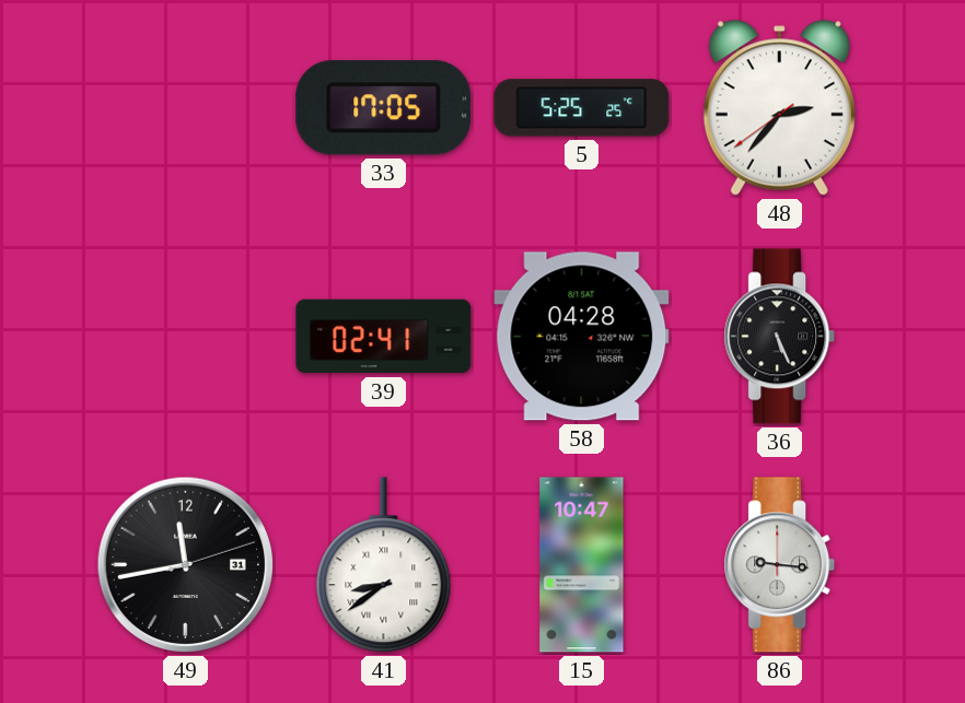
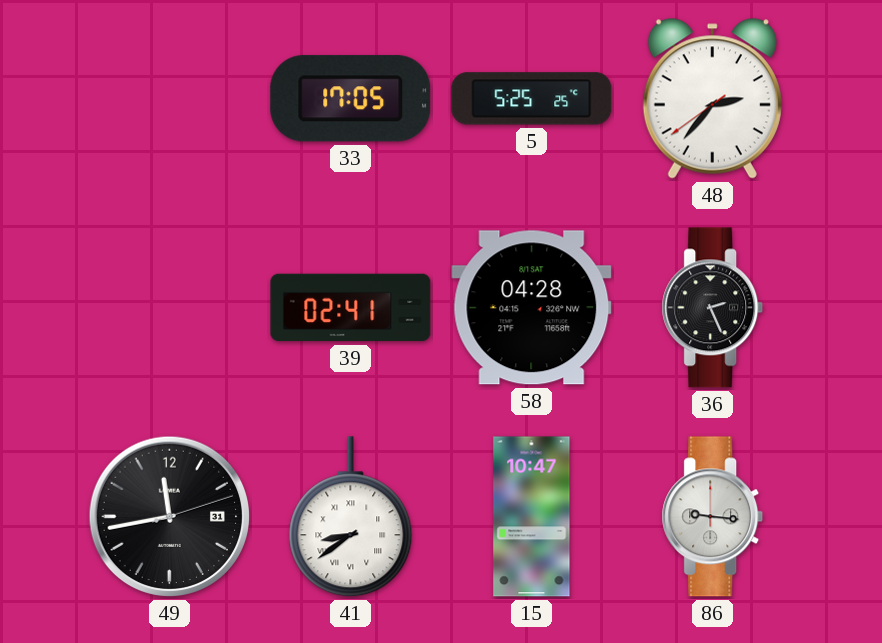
36: 5:26 -> 2:26
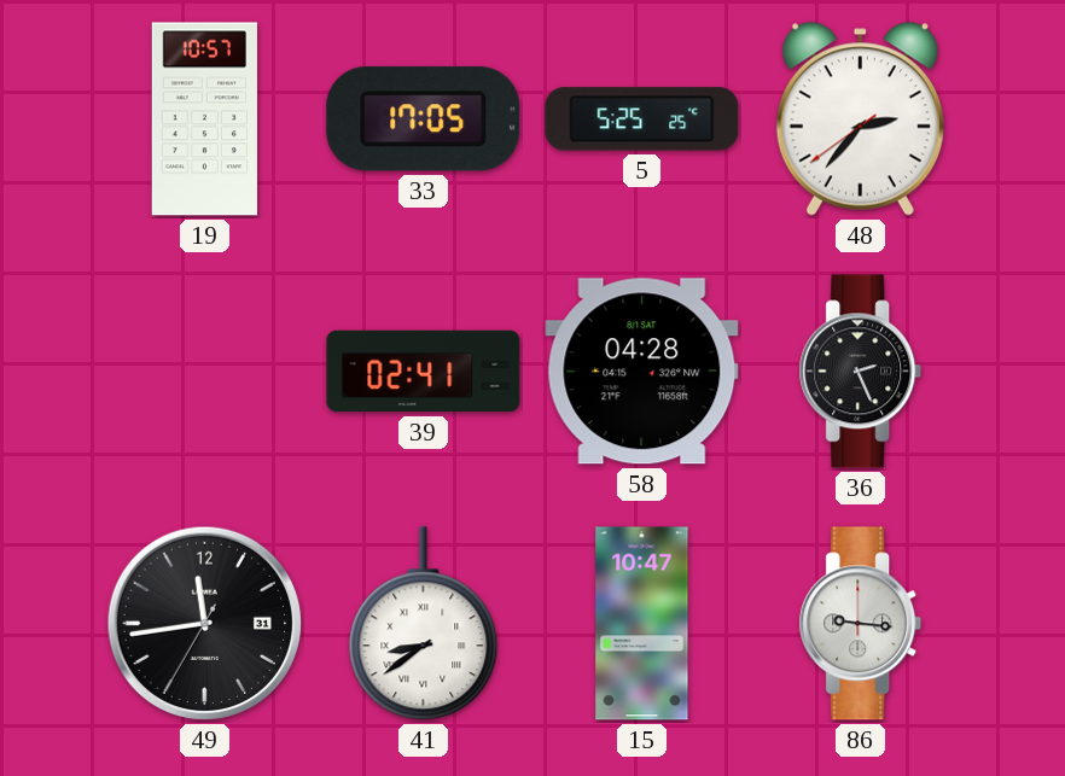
19: none -> 10:57
49: 11:43:12 -> 11:43:35
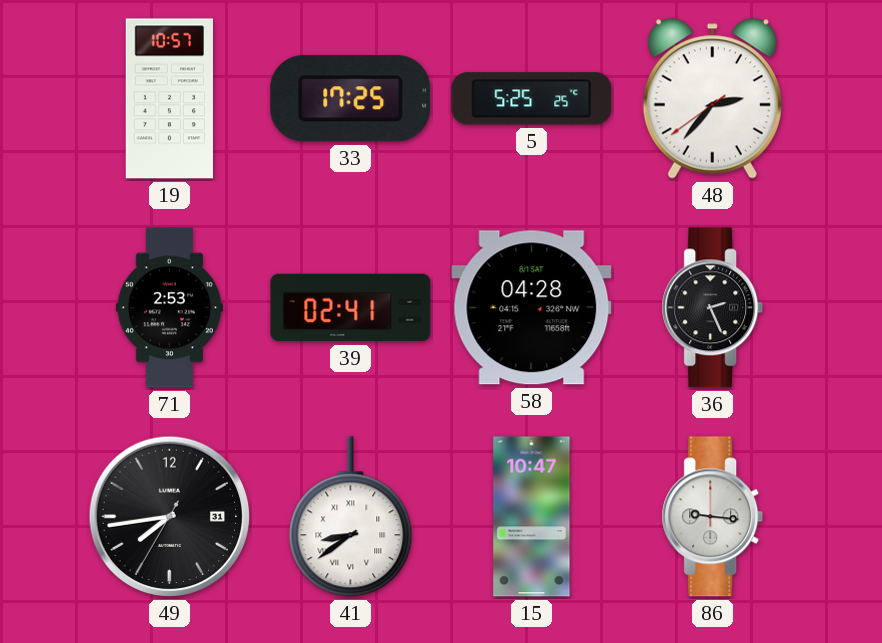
33: 17:05 -> 17:25
71: none -> 2:53
49: 11:43 -> 7:43
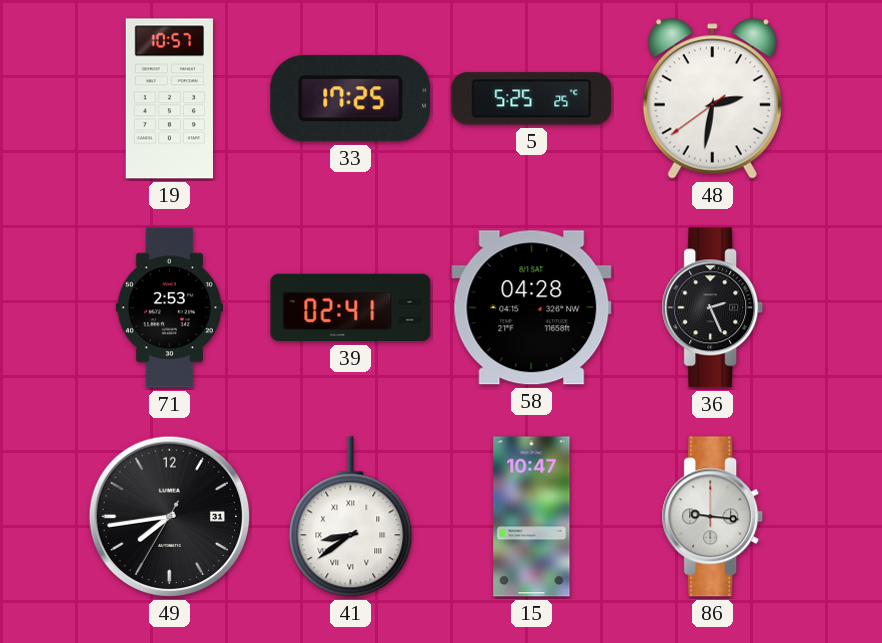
48: 2:36 -> 2:31
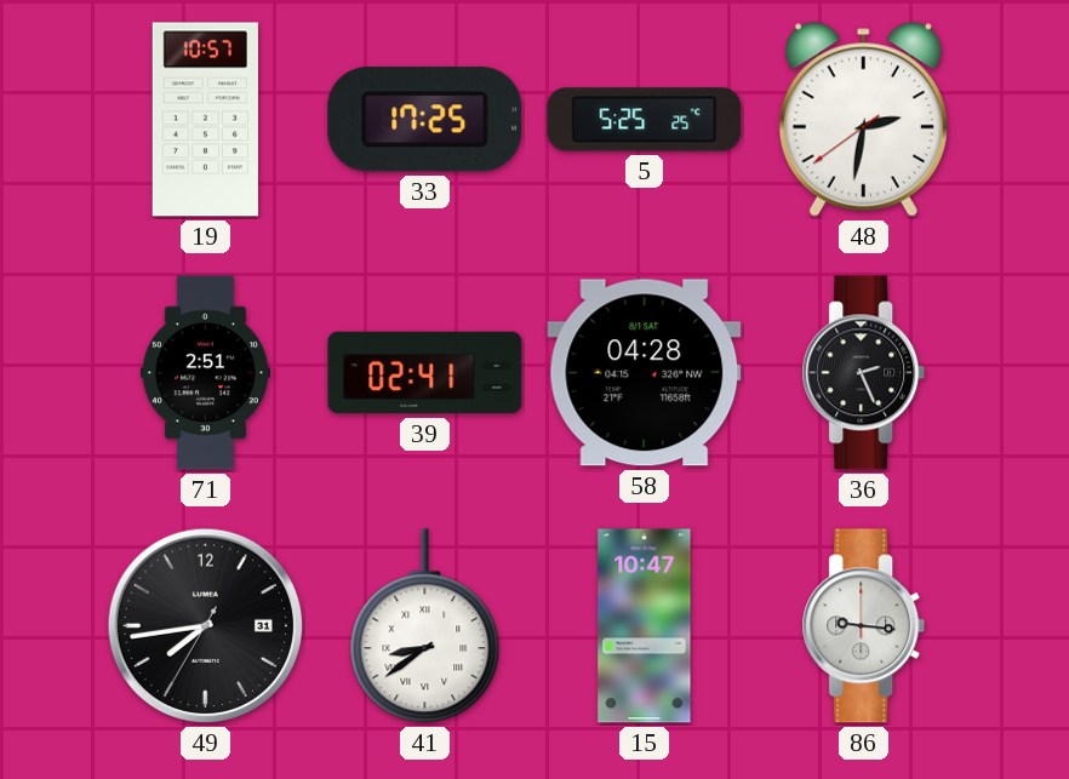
71: 2:53 -> 2:51
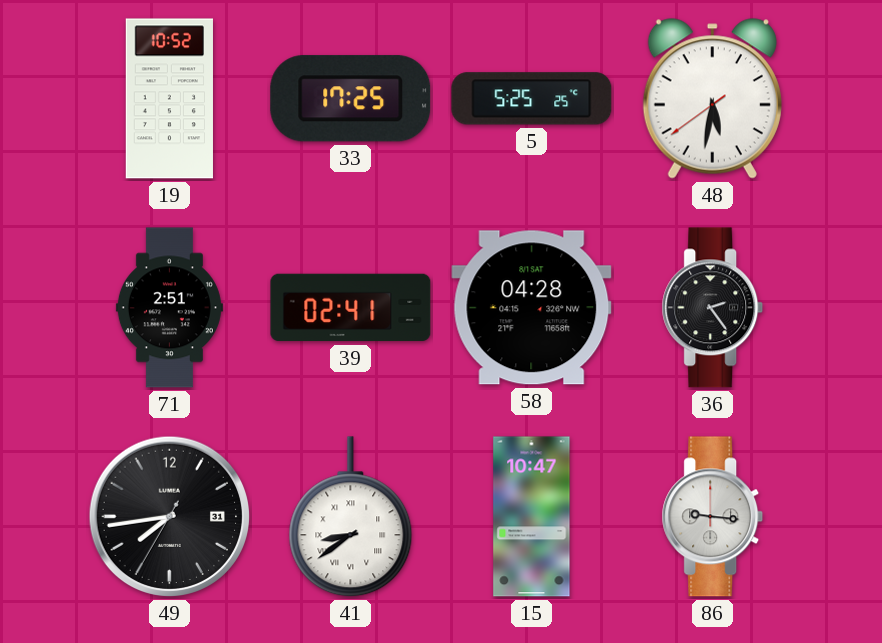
19: 10:57 -> 10:52
48: 2:31 -> 5:31
36: 2:26 -> 2:24
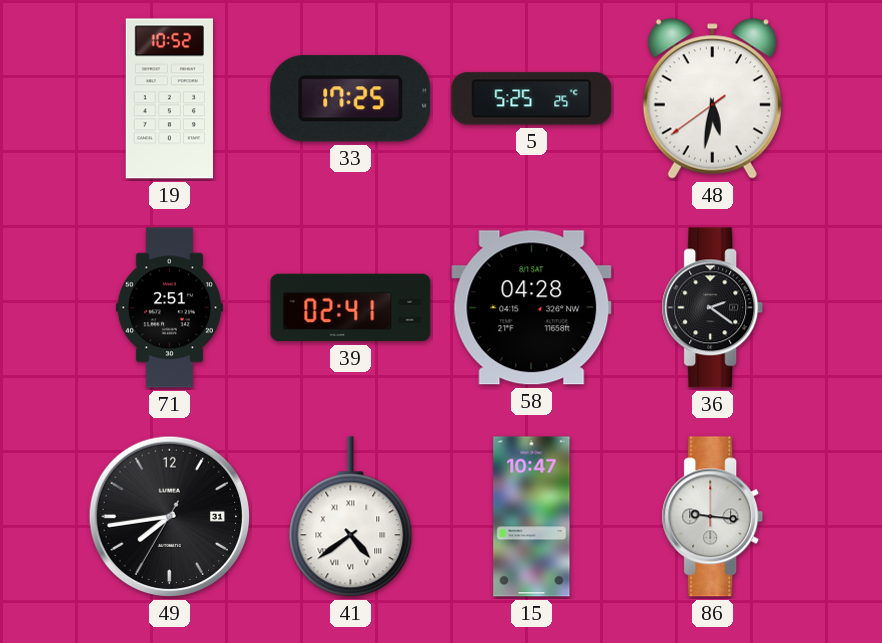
36: 2:24 -> 2:21
41: 8:39 -> 4:39
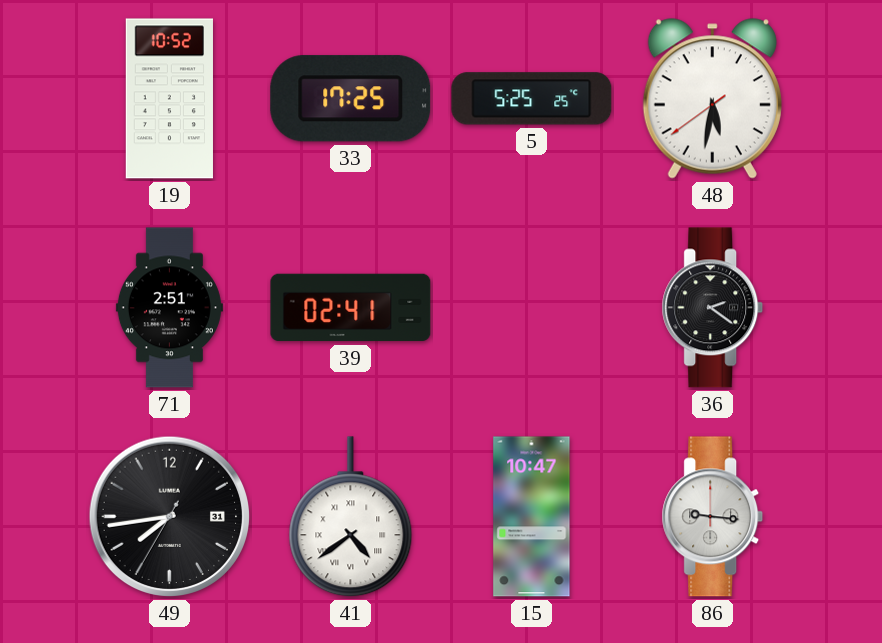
58: 04:28 -> none
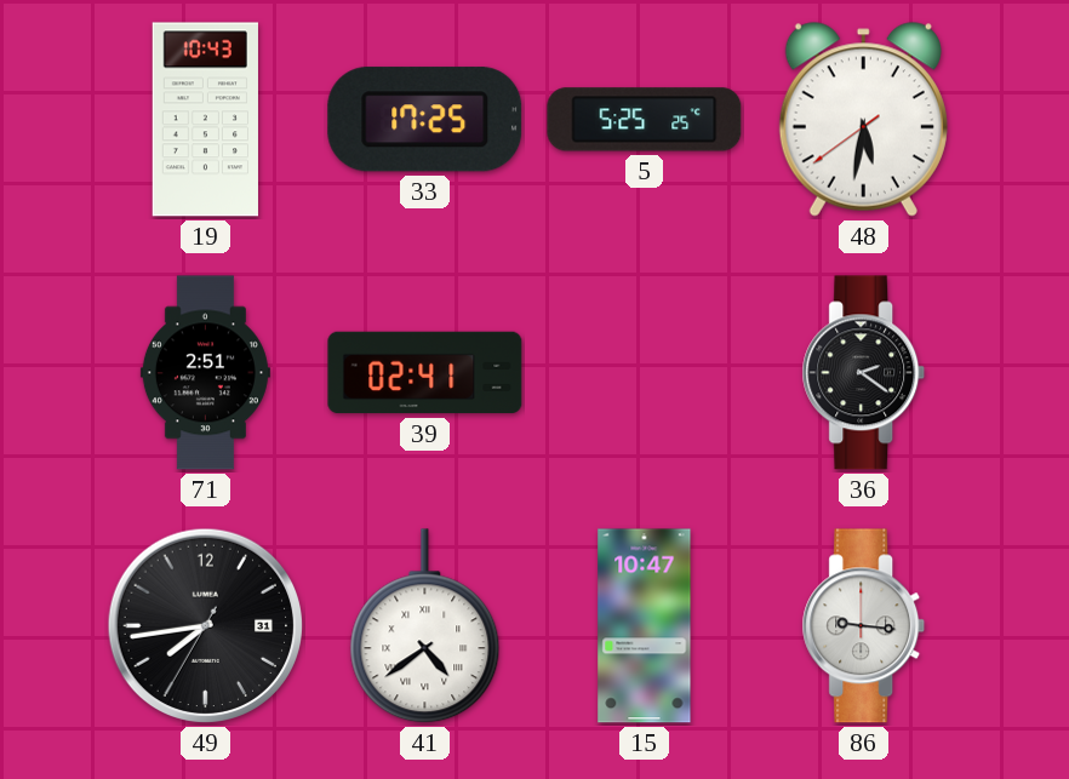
19: 10:52 -> 10:43
